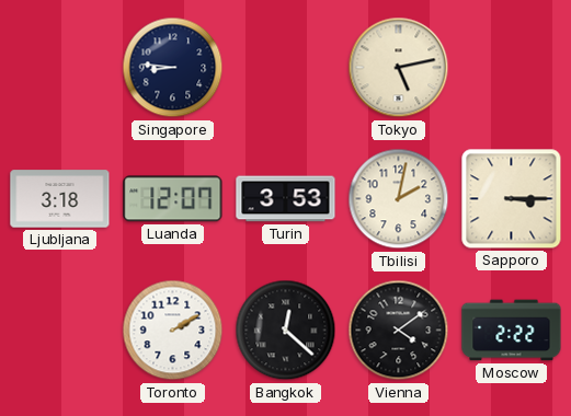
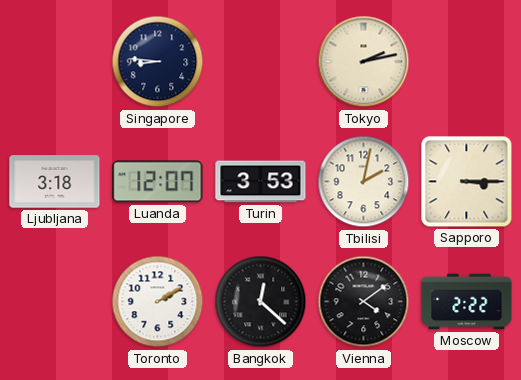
Tokyo: 5:13 -> 2:13
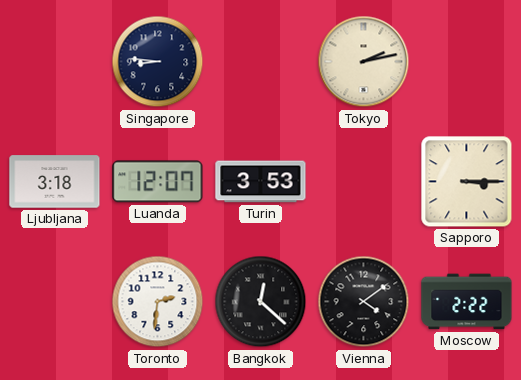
Tbilisi: 2:02 -> none
Toronto: 2:10 -> 2:31
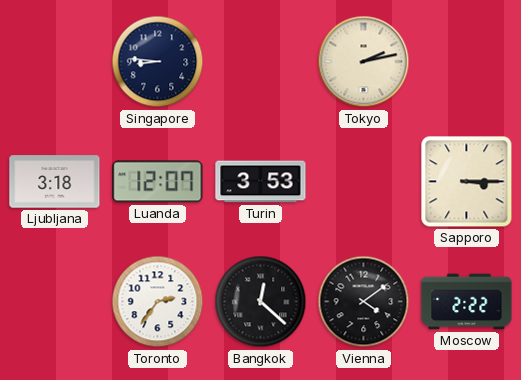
Toronto: 2:31 -> 2:36
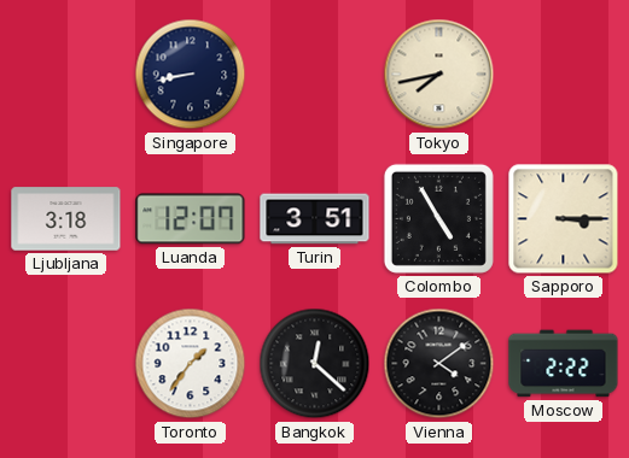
Singapore: 8:46 -> 8:43
Tokyo: 2:13 -> 7:43
Turin: 3:53 -> 3:51
Colombo: none -> 4:55
Toronto: 2:36 -> 1:36
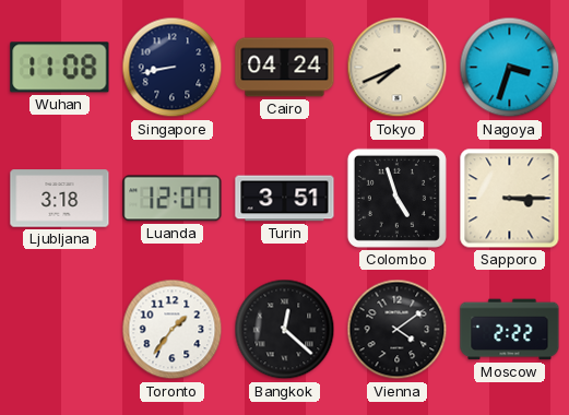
Wuhan: none -> 11:08
Cairo: none -> 04:24
Tokyo: 7:43 -> 7:41
Nagoya: none -> 3:33
Colombo: 4:55 -> 4:57
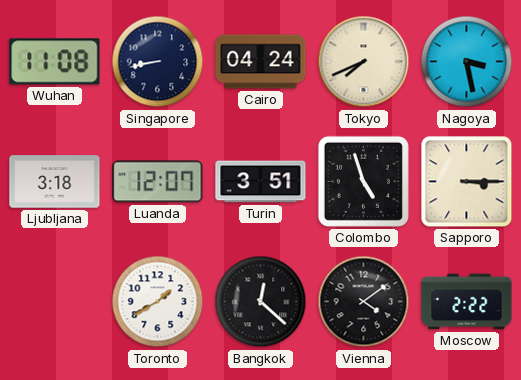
Nagoya: 3:33 -> 3:28
Toronto: 1:36 -> 1:40
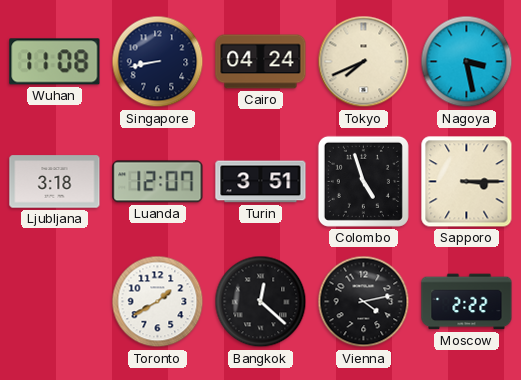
Vienna: 4:09 -> 4:13
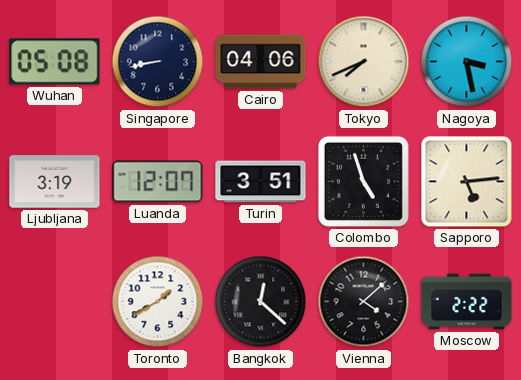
Wuhan: 11:08 -> 05:08
Cairo: 04:24 -> 04:06
Ljubljana: 3:18 -> 3:19
Sapporo: 3:15 -> 5:14
Vienna: 4:13 -> 4:08
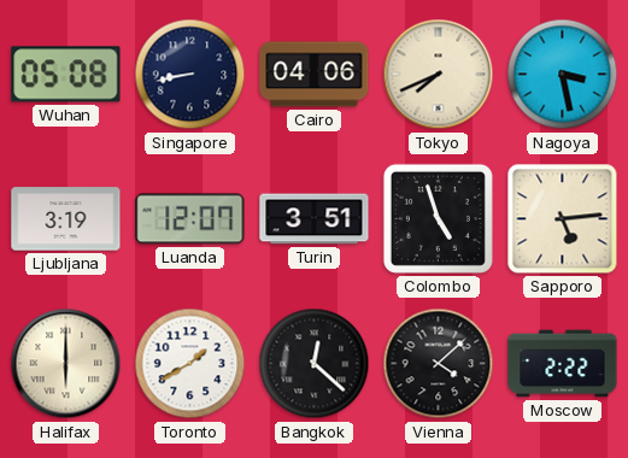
Halifax: none -> 6:00
